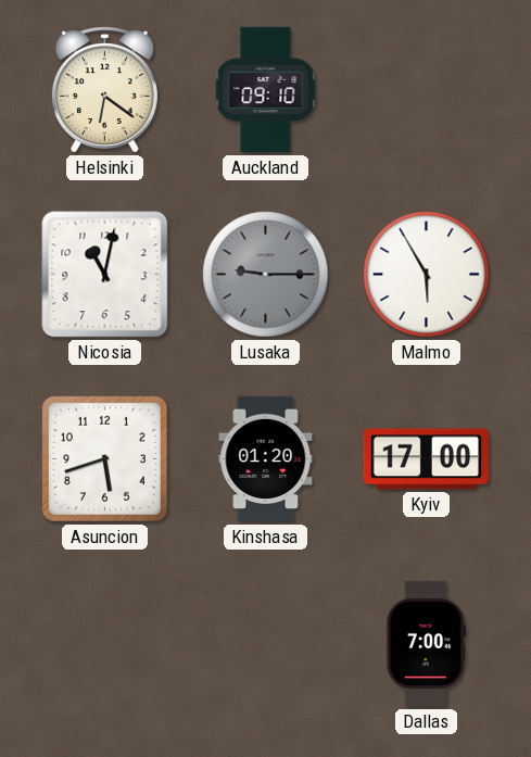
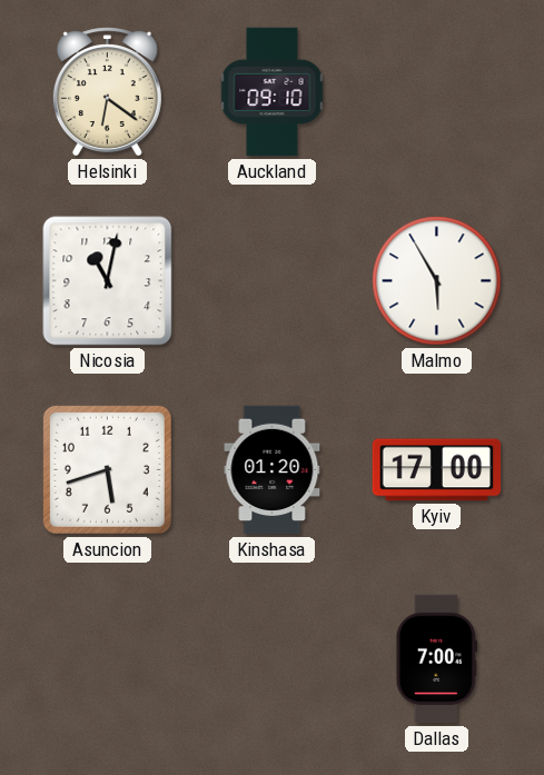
Lusaka: 9:15 -> none
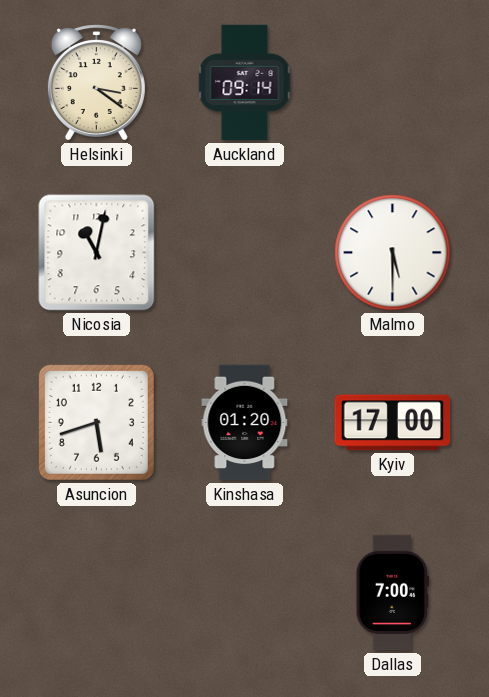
Helsinki: 6:21 -> 3:21
Auckland: 09:10 -> 09:14
Malmo: 5:55 -> 5:30
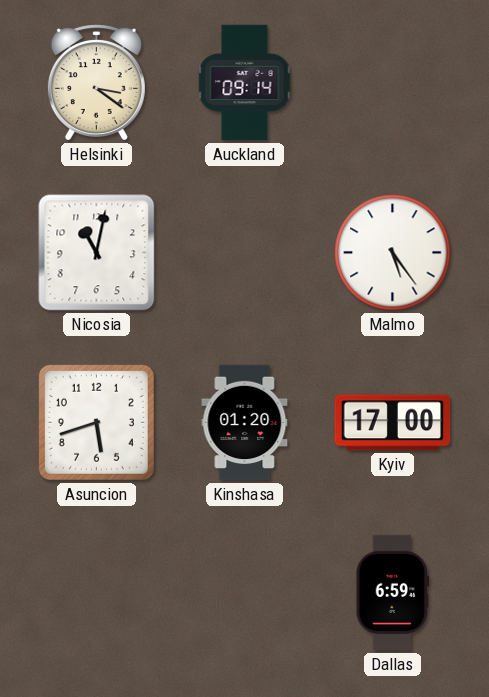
Malmo: 5:30 -> 5:24
Dallas: 7:00 -> 6:59
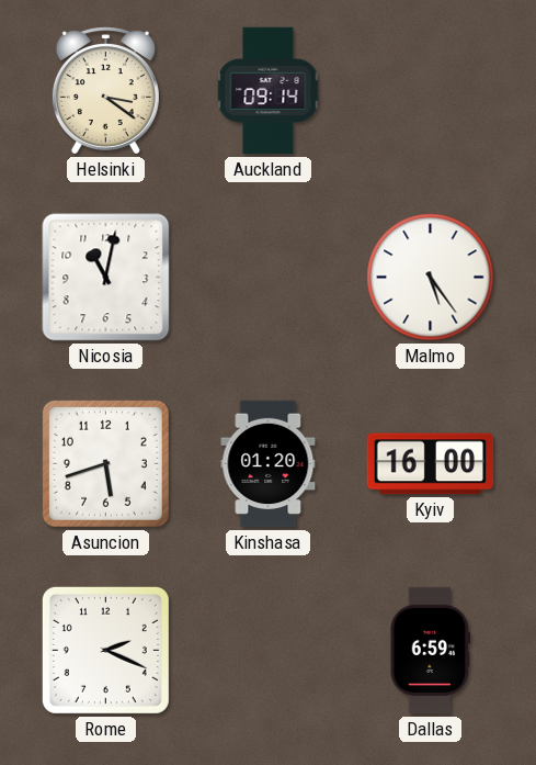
Kyiv: 17:00 -> 16:00
Rome: none -> 2:19
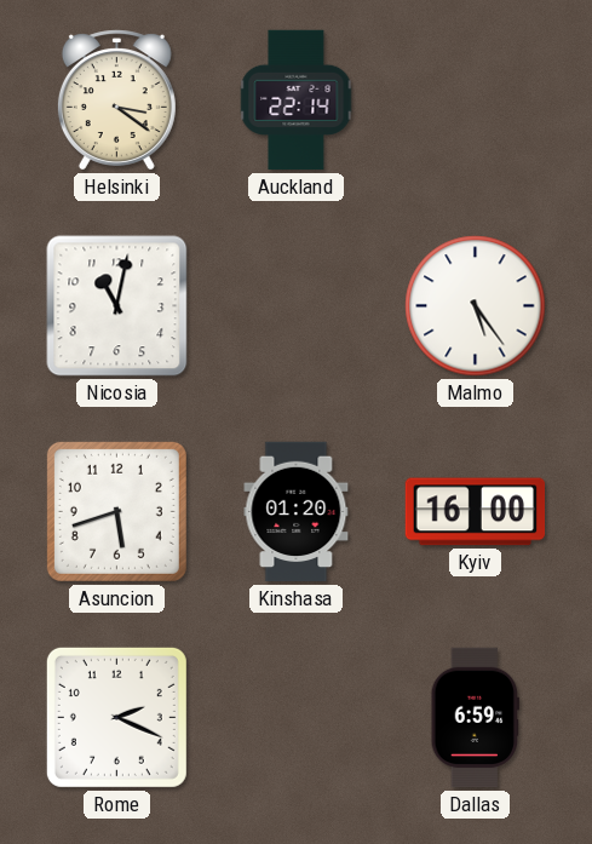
Auckland: 09:14 -> 22:14
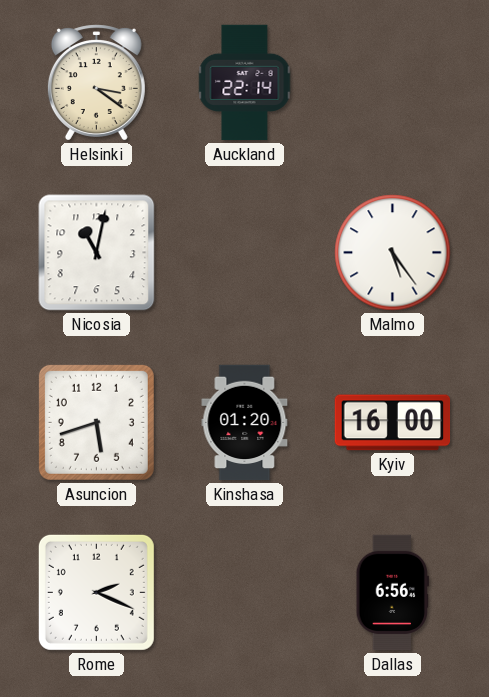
Dallas: 6:59 -> 6:56
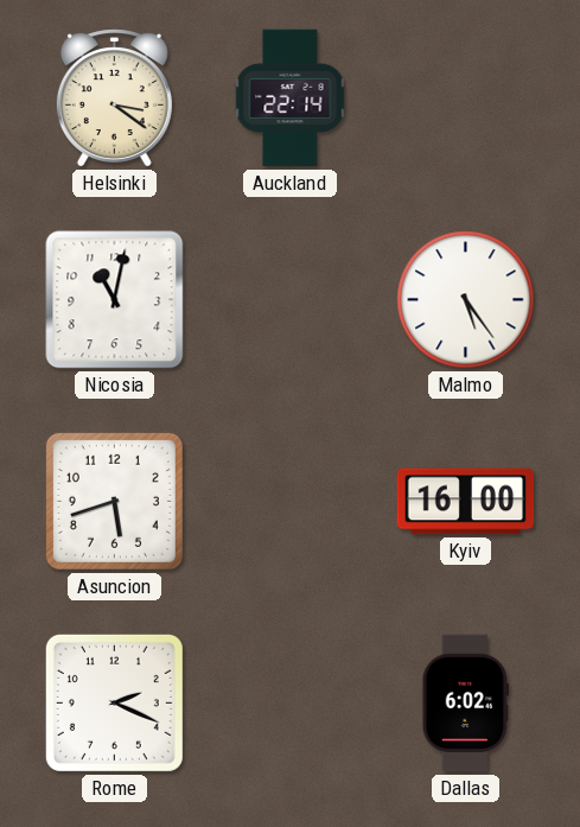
Kinshasa: 01:20 -> none
Dallas: 6:56 -> 6:02
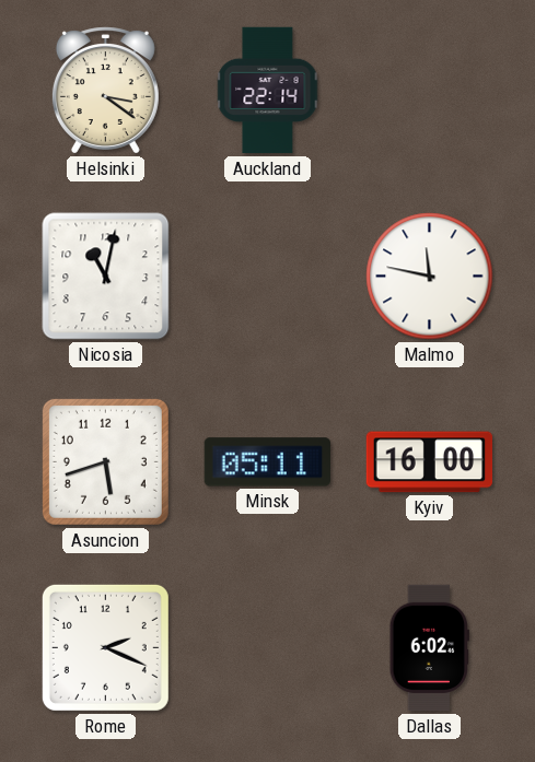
Malmo: 5:24 -> 11:47
Minsk: none -> 05:11
